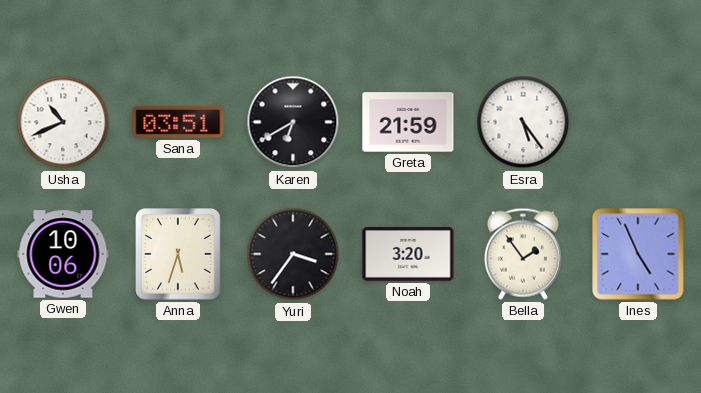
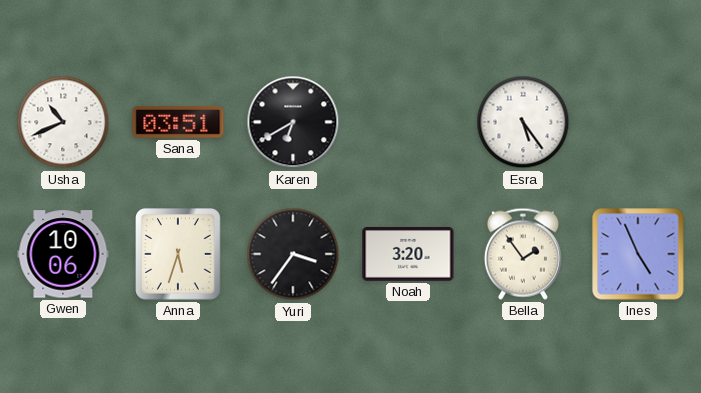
Greta: 21:59 -> none
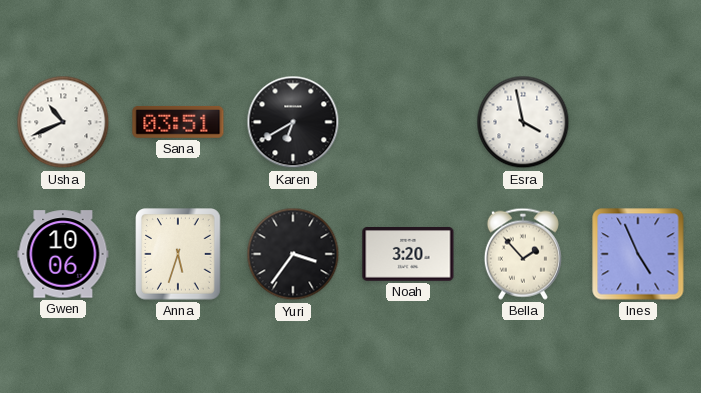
Esra: 5:24 -> 3:58
Bella: 1:54 -> 1:53
